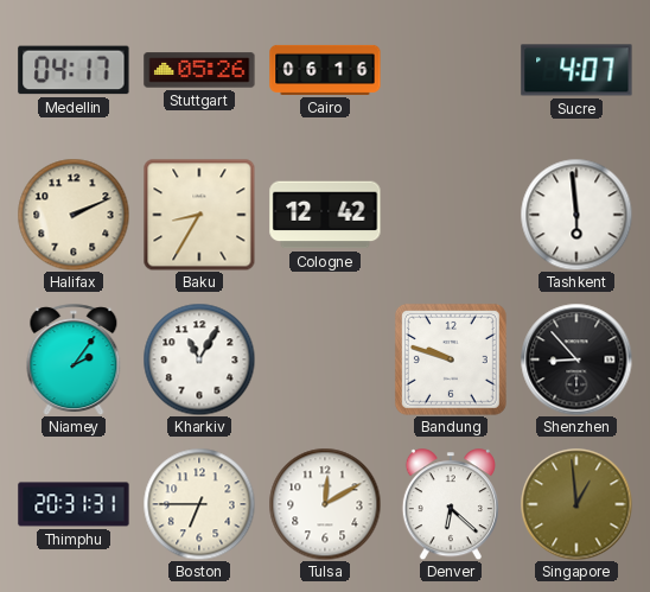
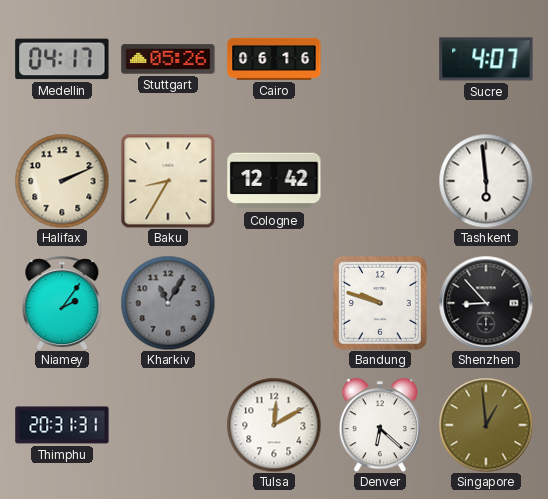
Kharkiv dial: white -> grey
Boston: 6:45 -> none
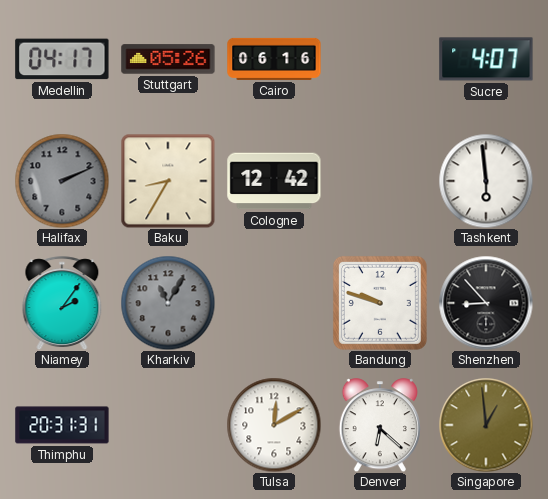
Halifax dial: cream -> grey
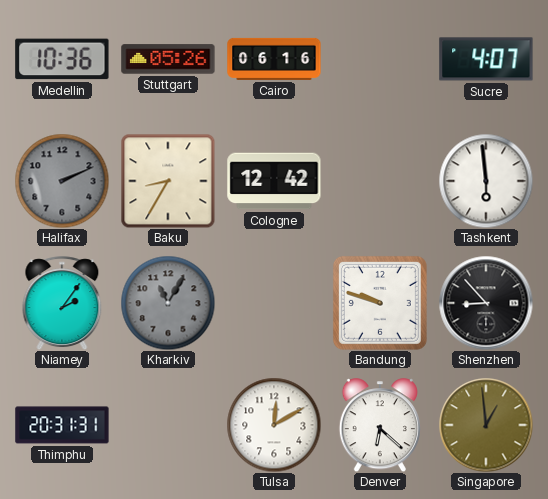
Medellin: 04:17 -> 10:36
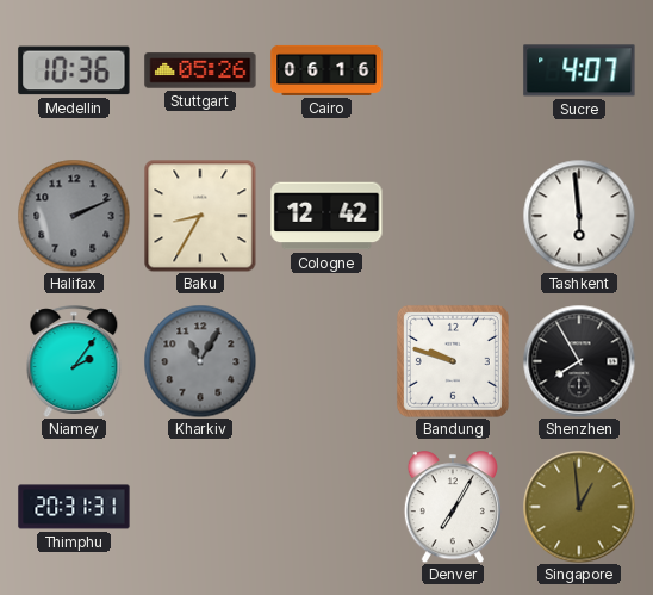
Shenzhen: 8:53 -> 7:55
Tulsa: 12:10 -> none
Denver: 6:22 -> 7:05
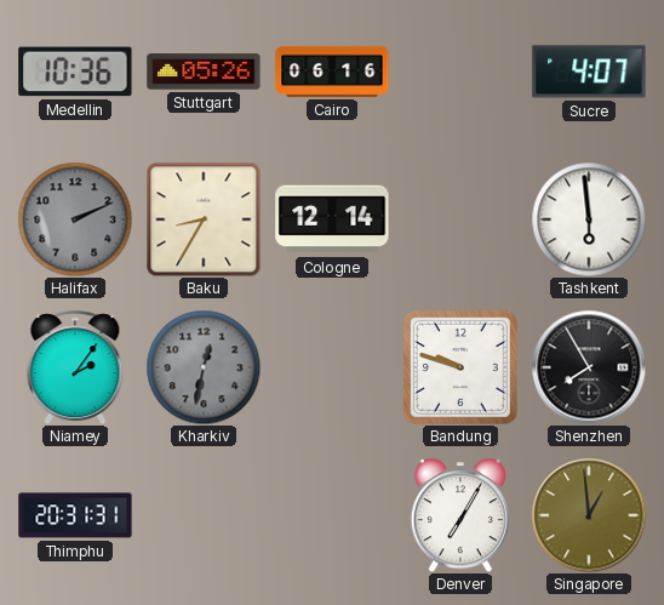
Cologne: 12:42 -> 12:14
Kharkiv: 11:05 -> 12:32
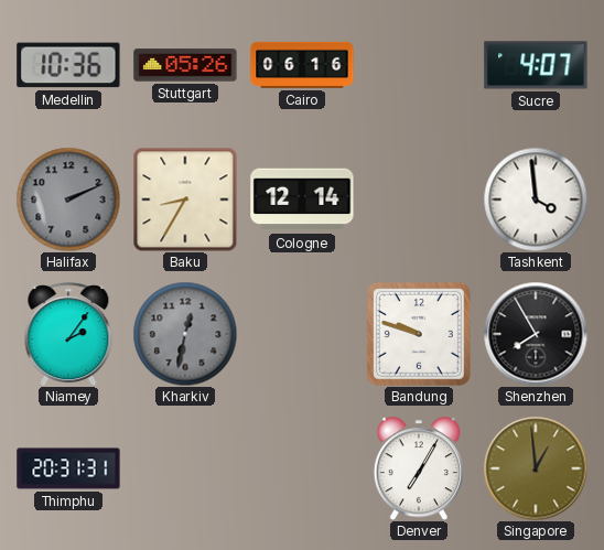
Tashkent: 5:59 -> 3:59
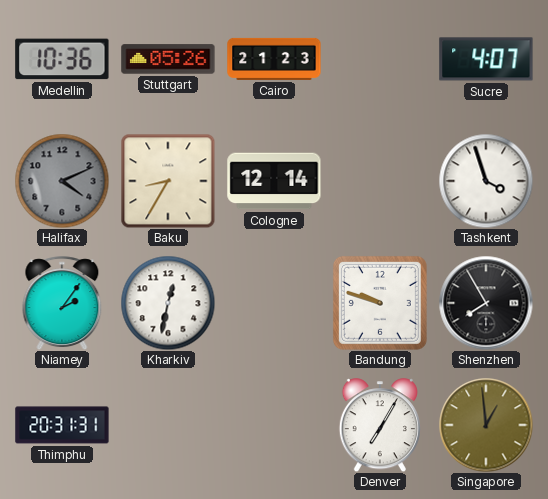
Cairo: 06:16 -> 21:23
Halifax: 2:11 -> 4:11
Tashkent: 3:59 -> 3:57
Kharkiv dial: grey -> white
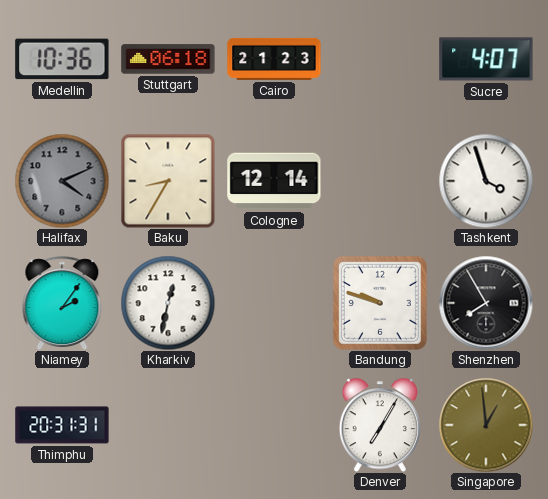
Stuttgart: 05:26 -> 06:18
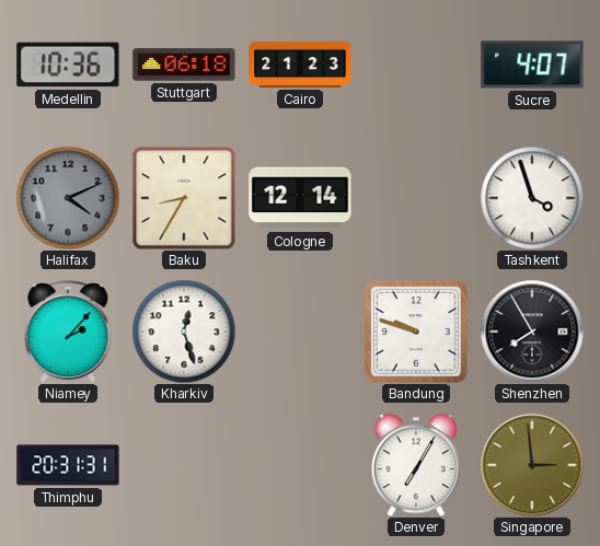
Niamey: 2:06 -> 2:07
Kharkiv: 12:32 -> 12:27
Singapore: 12:59 -> 2:59
